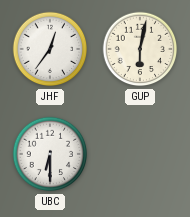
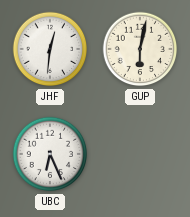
JHF: 12:36 -> 12:31
UBC: 6:30 -> 6:26
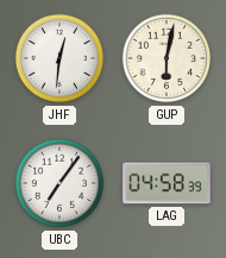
UBC: 6:26 -> 7:06
LAG: none -> 04:58
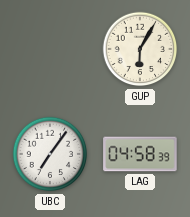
JHF: 12:31 -> none
GUP: 6:02 -> 6:05
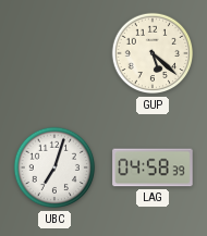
GUP: 6:05 -> 5:22
UBC: 7:06 -> 7:03
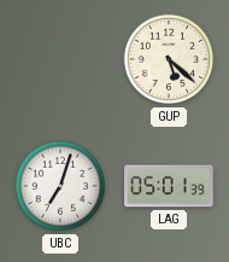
LAG: 04:58 -> 05:01
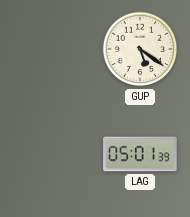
GUP: 5:22 -> 5:21
UBC: 7:03 -> none
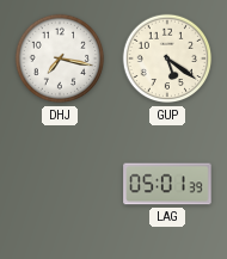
DHJ: none -> 7:17
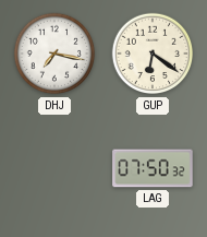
GUP: 5:21 -> 6:21
LAG: 05:01 -> 07:50
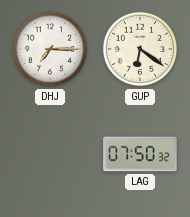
DHJ: 7:17 -> 7:15
